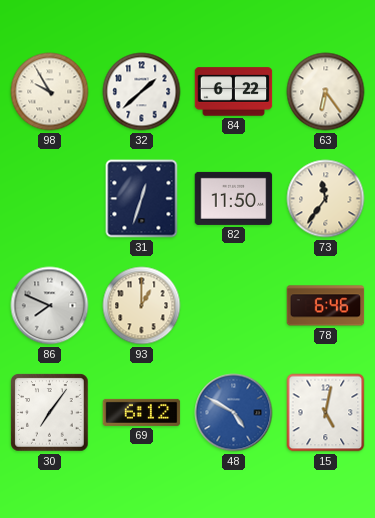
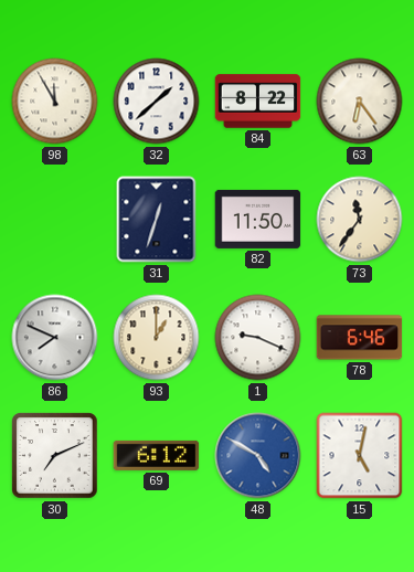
98: 9:55 -> 11:55
84: 6:22 -> 8:22
1: none -> 9:19
30: 7:06 -> 7:11
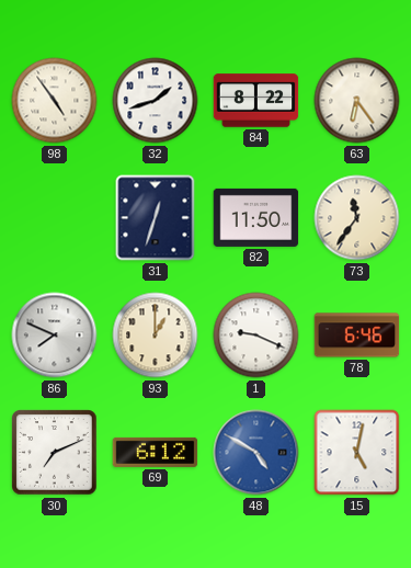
98: 11:55 -> 4:54
32: 1:38 -> 1:42
